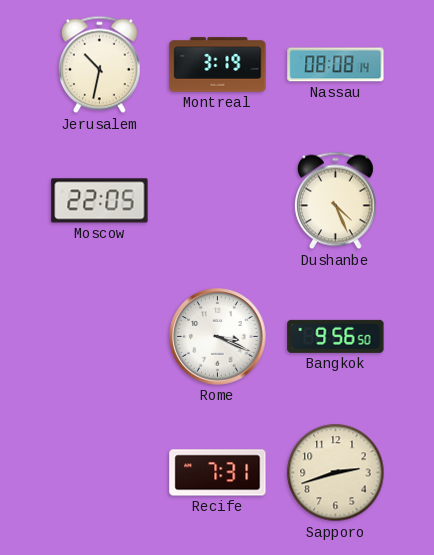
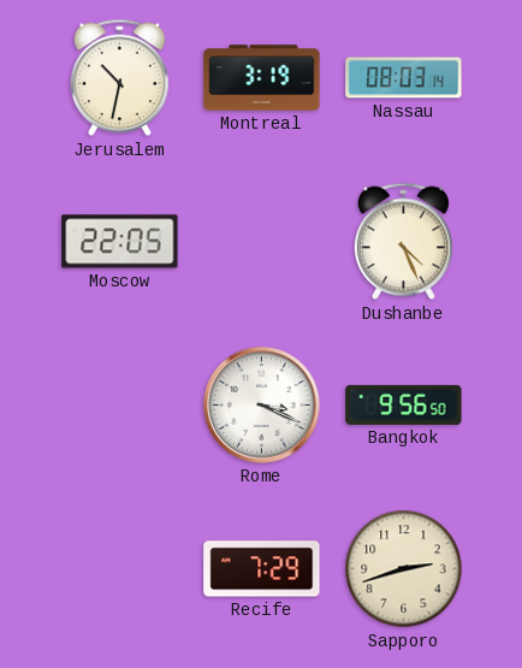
Nassau: 08:08 -> 08:03
Recife: 7:31 -> 7:29
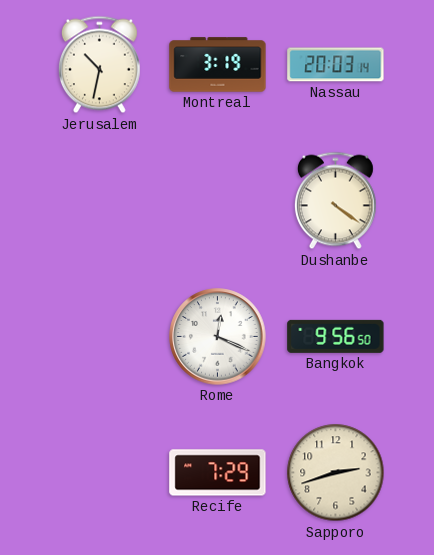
Nassau: 08:03 -> 20:03
Moscow: 22:05 -> none
Dushanbe: 4:26 -> 4:21
Rome: 3:19 -> 12:19
